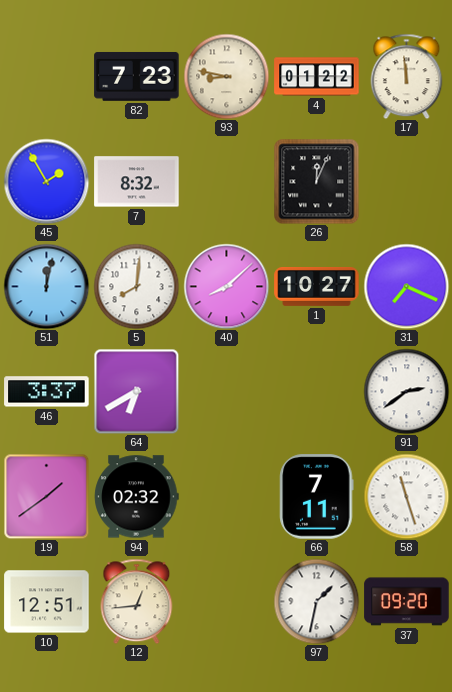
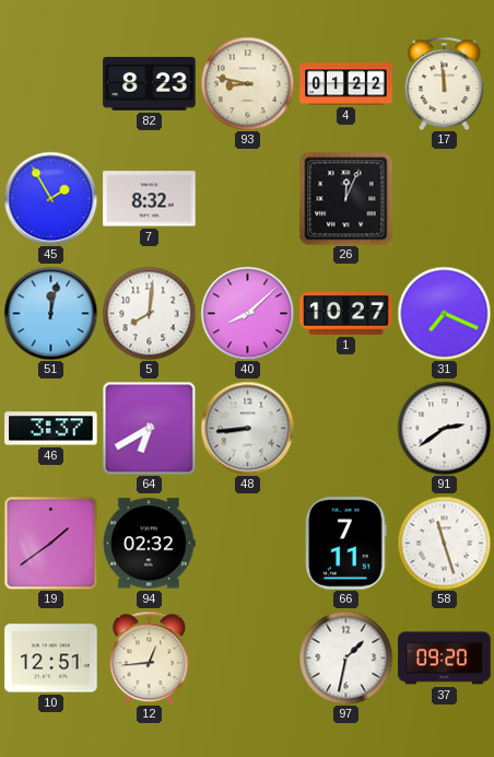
82: 7:23 -> 8:23
48: none -> 8:44
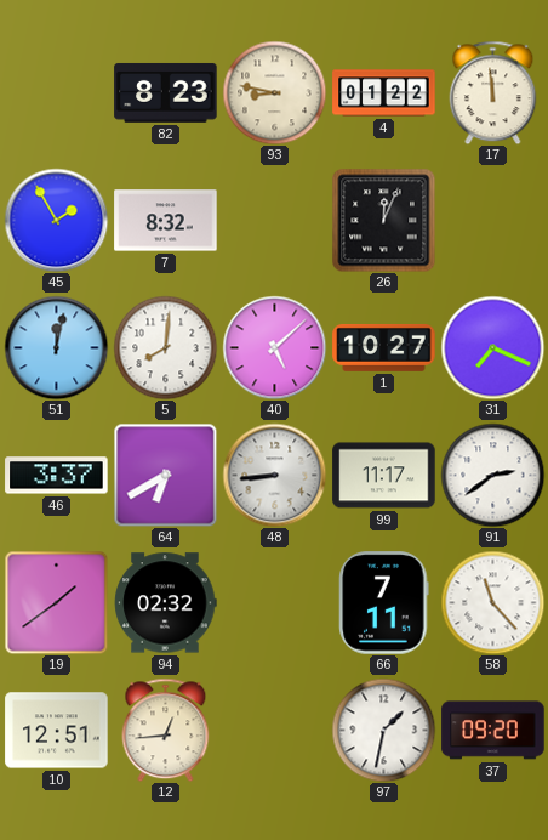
40: 8:08 -> 5:08
99: none -> 11:17
58: 11:27 -> 11:23
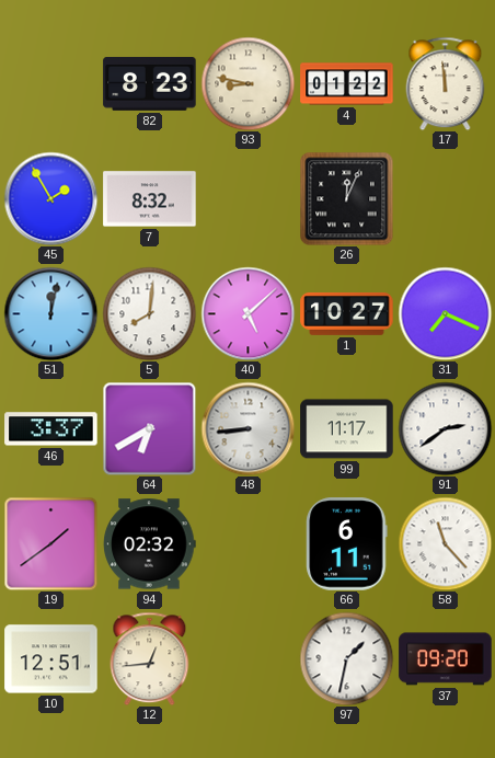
66: 7:11 -> 6:11
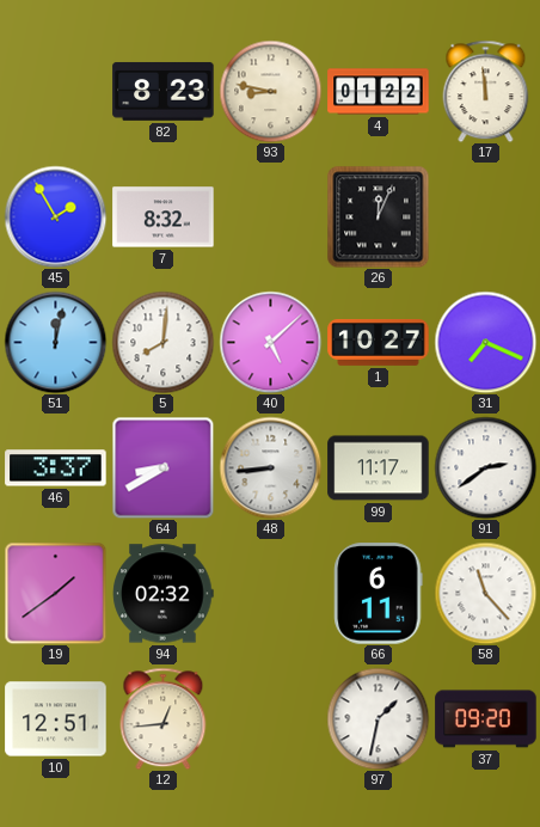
64: 6:40 -> 8:40
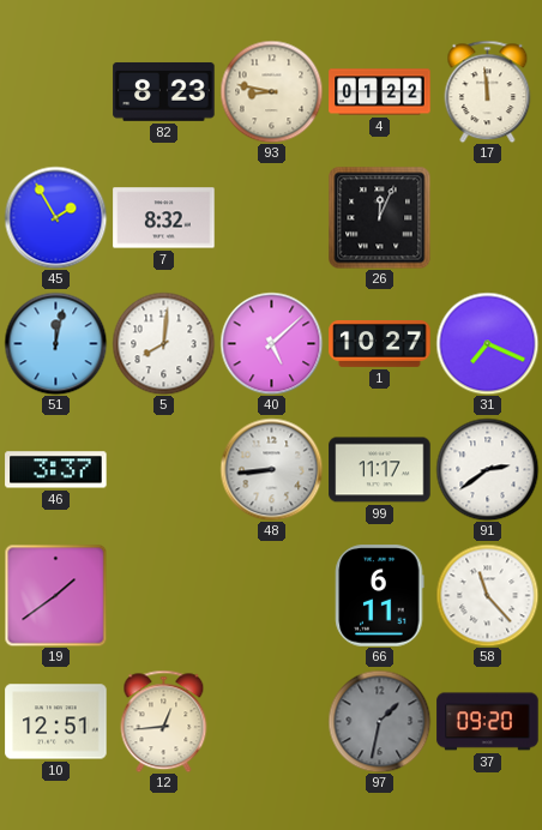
64: 8:40 -> none
94: 02:32 -> none
97 dial: white -> grey
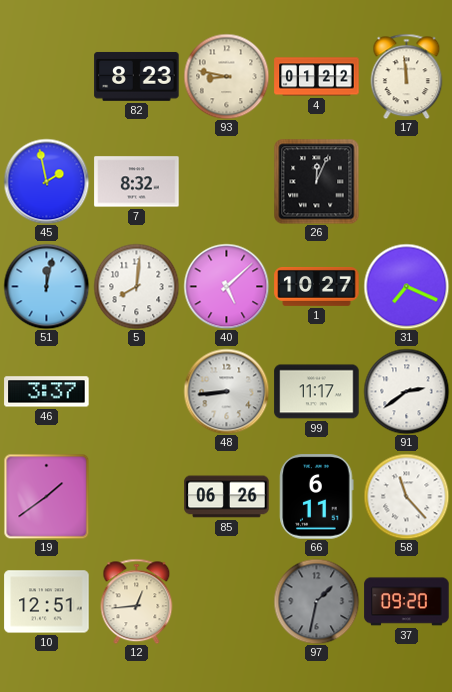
45: 1:55 -> 1:58
85: none -> 06:26
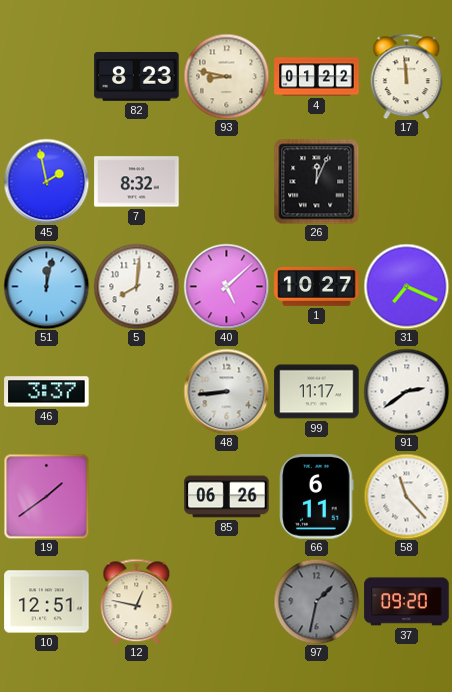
12: 12:44 -> 12:47
